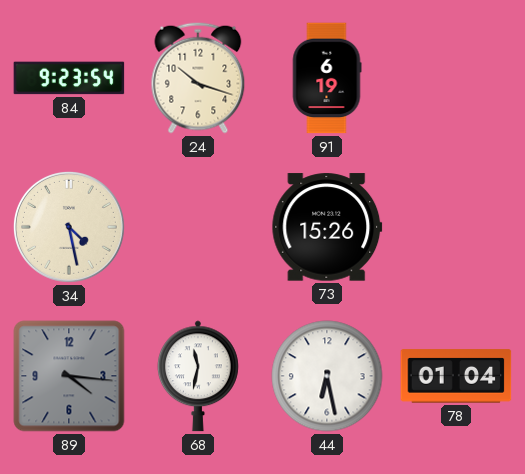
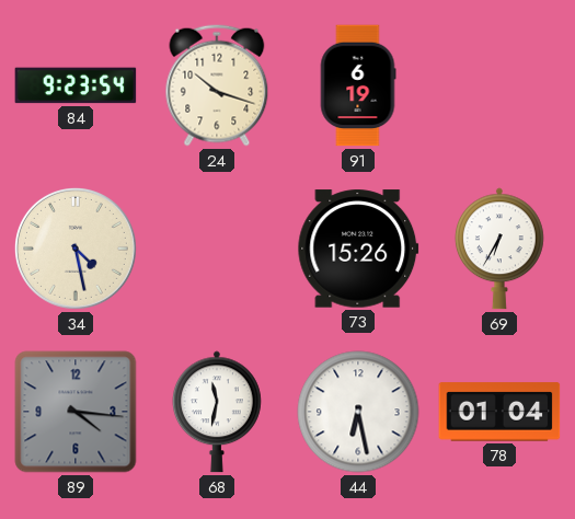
69: none -> 6:35
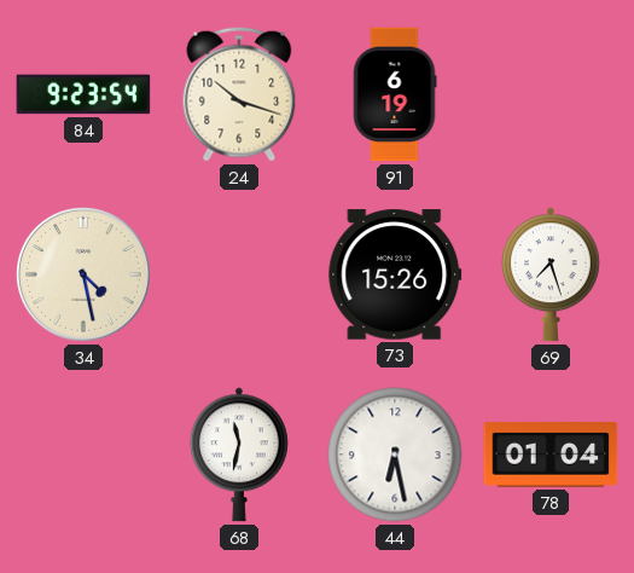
69: 6:35 -> 7:27
89: 4:16 -> none
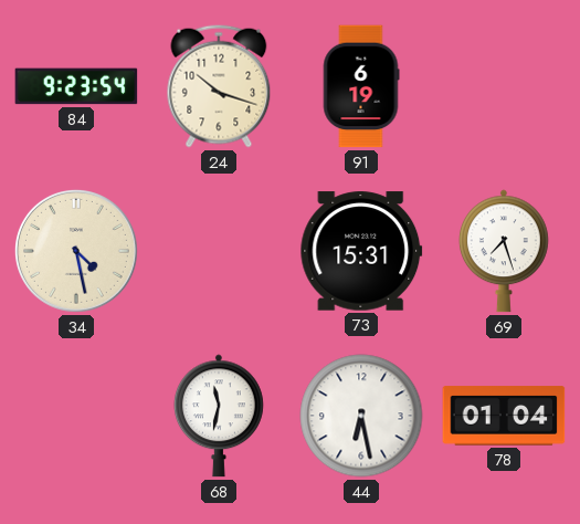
73: 15:26 -> 15:31
